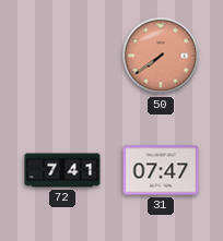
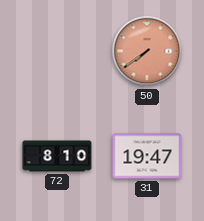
72: 7:41 -> 8:10
31: 07:47 -> 19:47
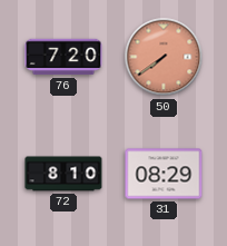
76: none -> 7:20
31: 19:47 -> 08:29
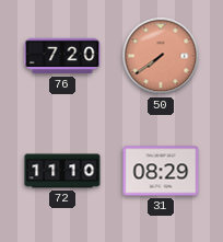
72: 8:10 -> 11:10
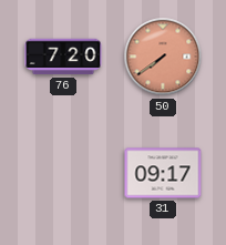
72: 11:10 -> none
31: 08:29 -> 09:17
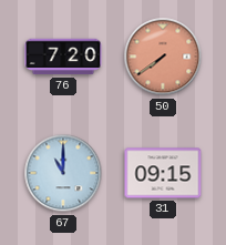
67: none -> 11:00
31: 09:17 -> 09:15
